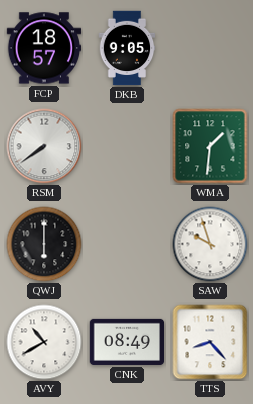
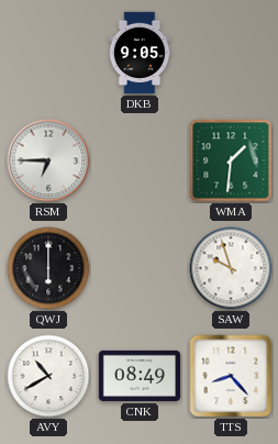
FCP: 18:57 -> none
RSM: 7:39 -> 6:45
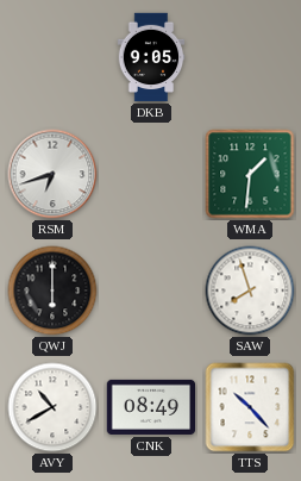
RSM: 6:45 -> 6:42
SAW: 9:57 -> 7:57
TTS: 8:23 -> 10:23
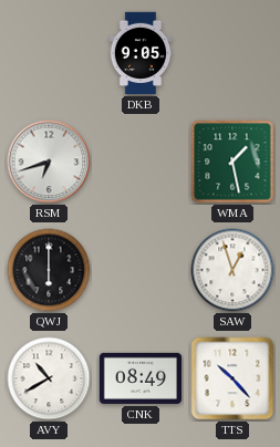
WMA: 1:31 -> 1:28
SAW: 7:57 -> 12:57
